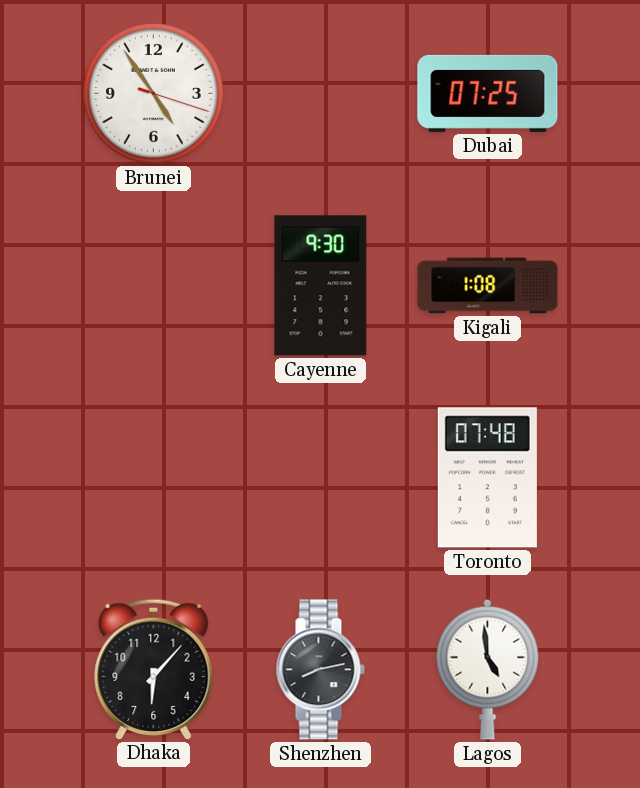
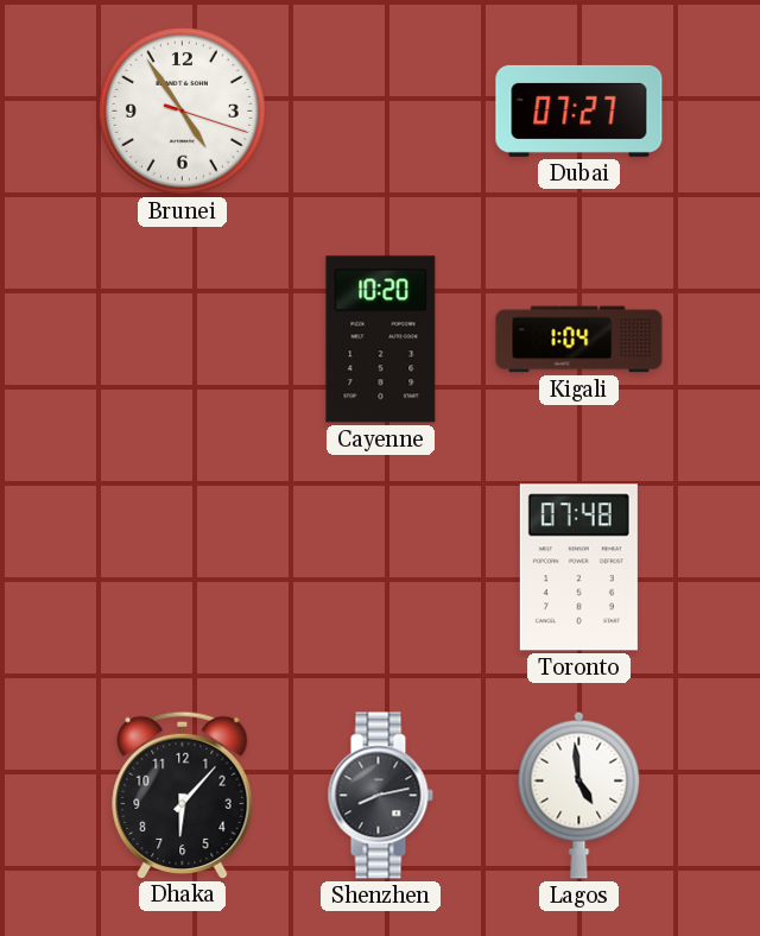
Dubai: 07:25 -> 07:27
Cayenne: 9:30 -> 10:20
Kigali: 1:08 -> 1:04
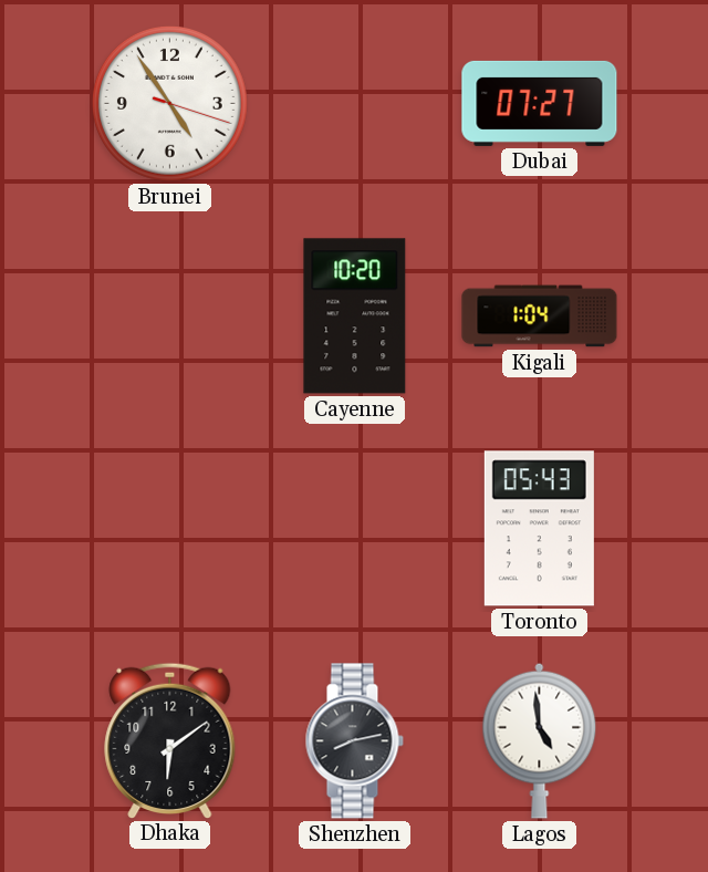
Toronto: 07:48 -> 05:43
Dhaka: 6:07 -> 6:09
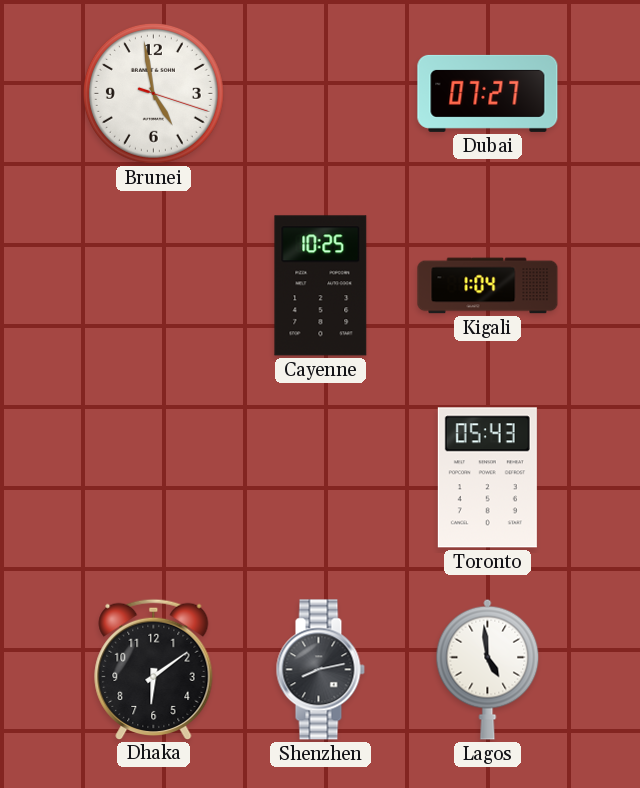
Brunei: 4:54 -> 4:58
Cayenne: 10:20 -> 10:25
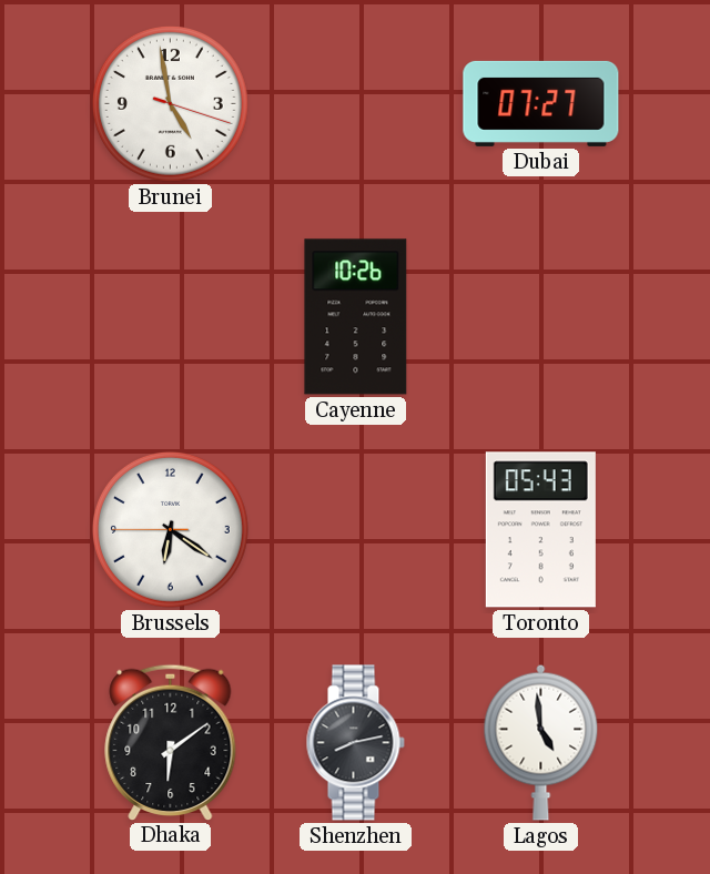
Cayenne: 10:25 -> 10:26
Kigali: 1:04 -> none
Brussels: none -> 6:20
